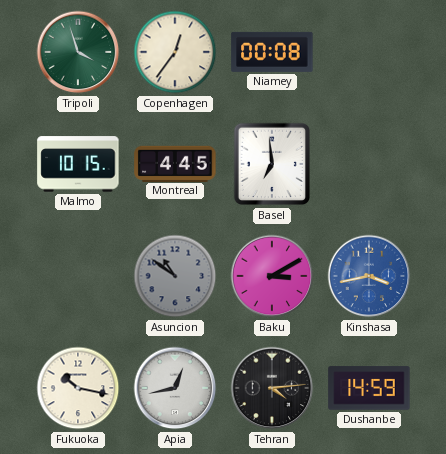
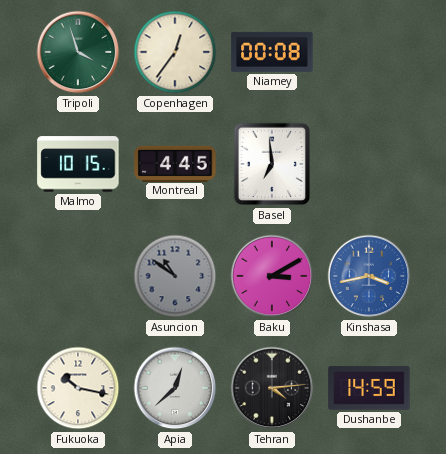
Apia: 12:43 -> 12:38
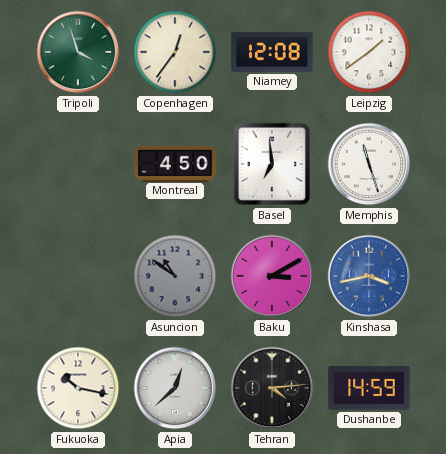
Niamey: 00:08 -> 12:08
Leipzig: none -> 1:39
Malmo: 10:15 -> none
Montreal: 4:45 -> 4:50
Memphis: none -> 11:27
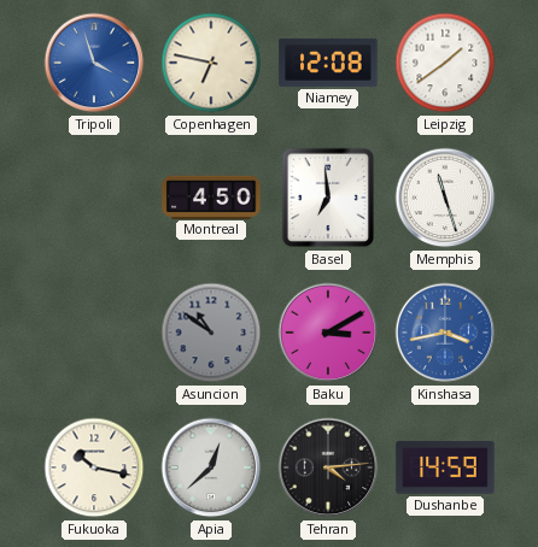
Tripoli dial: green -> blue
Copenhagen: 12:36 -> 6:47
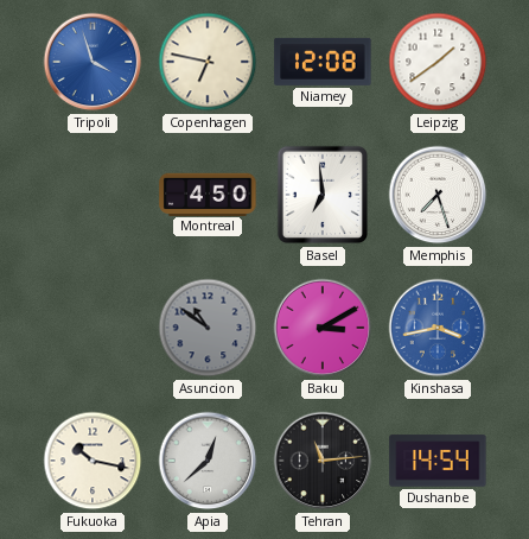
Memphis: 11:27 -> 7:27
Tehran: 4:14 -> 11:14
Dushanbe: 14:59 -> 14:54
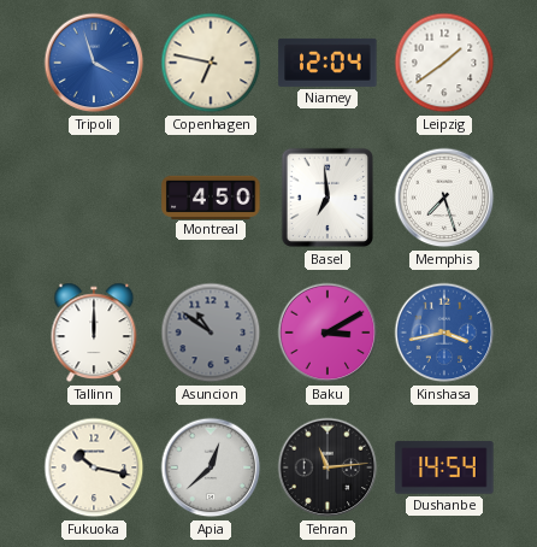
Niamey: 12:08 -> 12:04
Tallinn: none -> 12:00
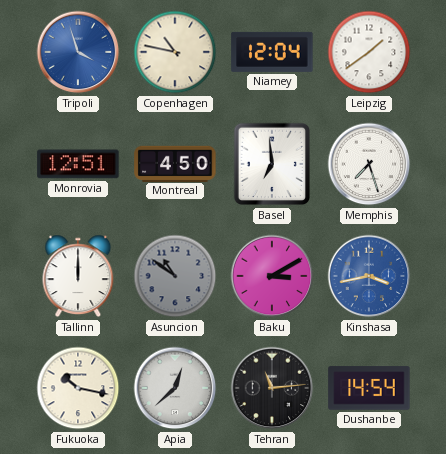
Copenhagen: 6:47 -> 10:47
Monrovia: none -> 12:51
